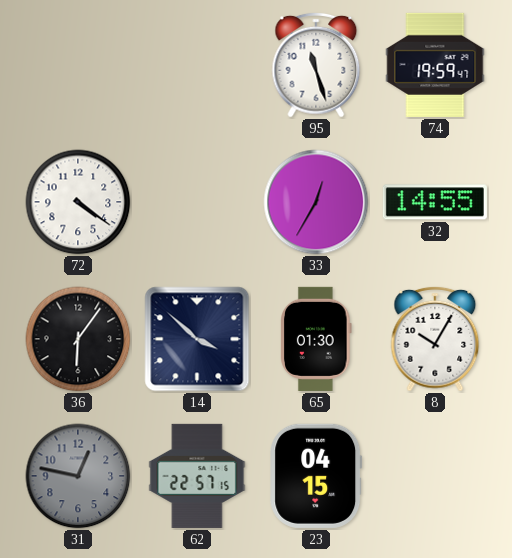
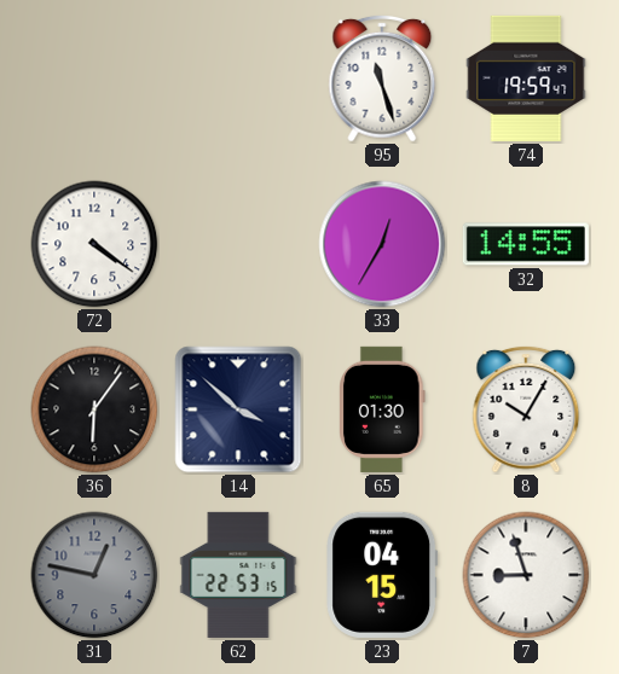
62: 22:57 -> 22:53
7: none -> 8:57
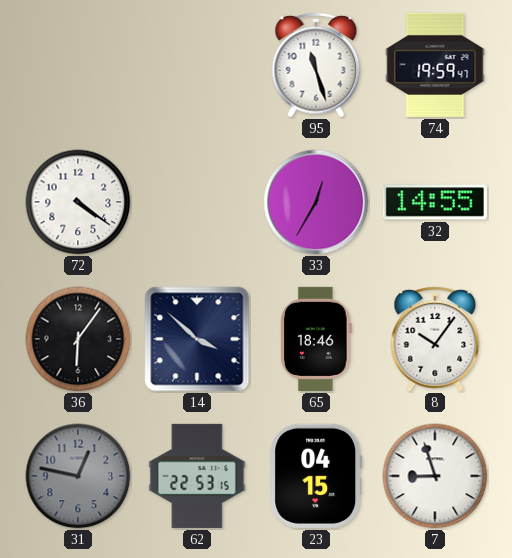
65: 01:30 -> 18:46
8: 10:05 -> 10:06
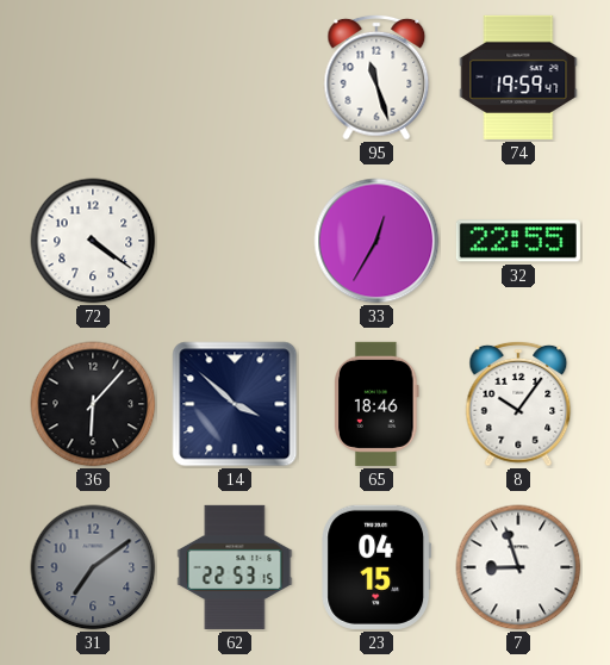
32: 14:55 -> 22:55
36: 6:06 -> 6:07
31: 12:47 -> 7:09
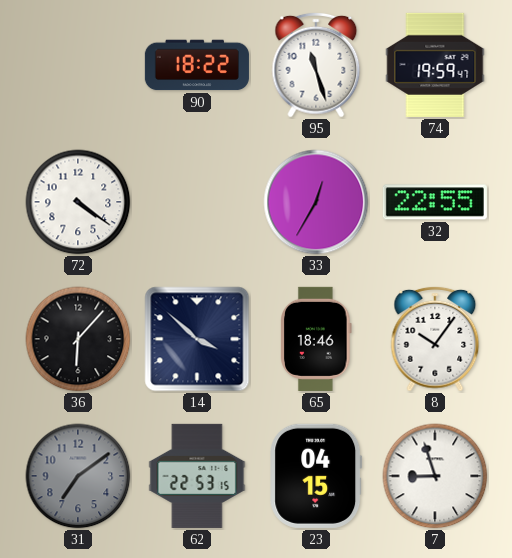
90: none -> 18:22
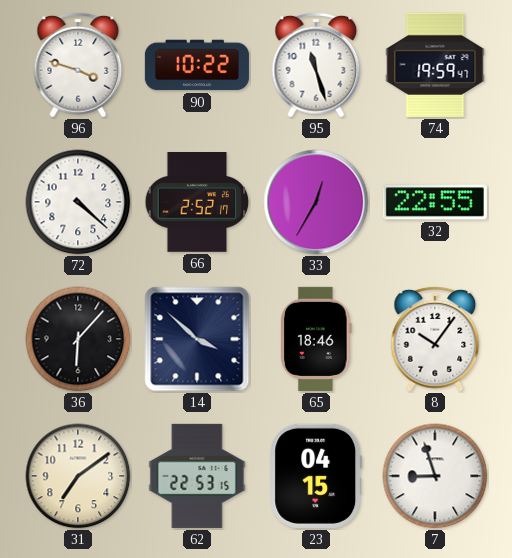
96: none -> 3:48
90: 18:22 -> 10:22
72: 4:21 -> 4:22
66: none -> 2:52
31 dial: grey -> cream
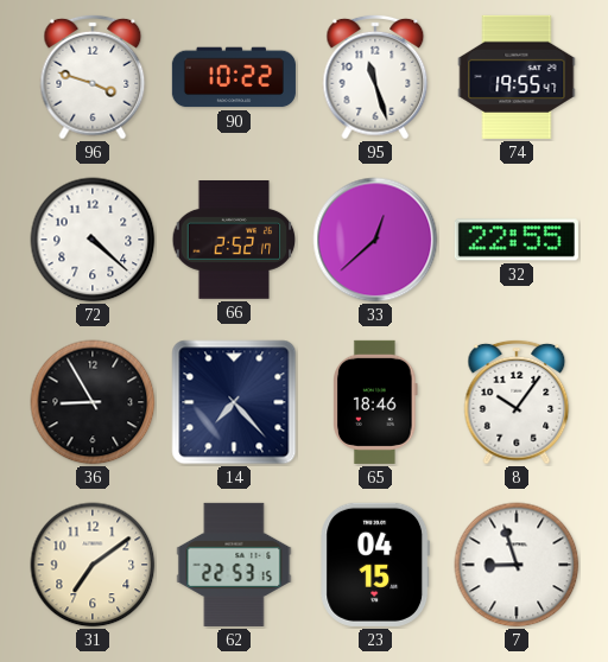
74: 19:59 -> 19:55
33: 12:35 -> 12:38
36: 6:07 -> 8:55
14: 3:52 -> 7:23
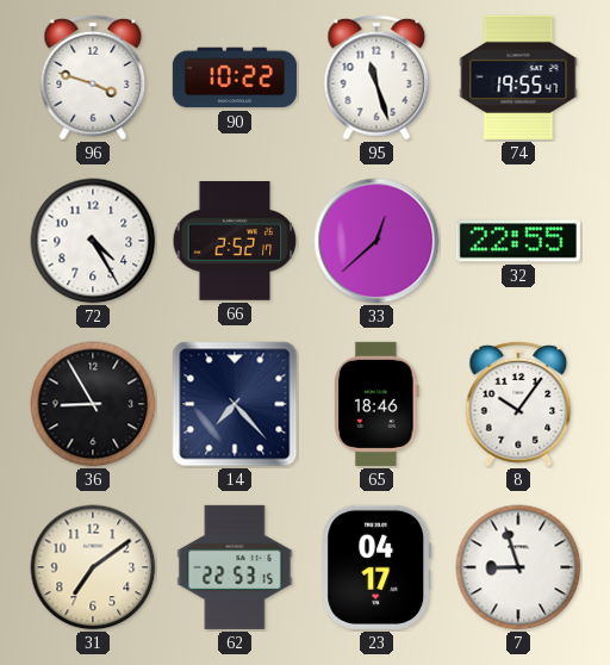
72: 4:22 -> 4:25
23: 04:15 -> 04:17
